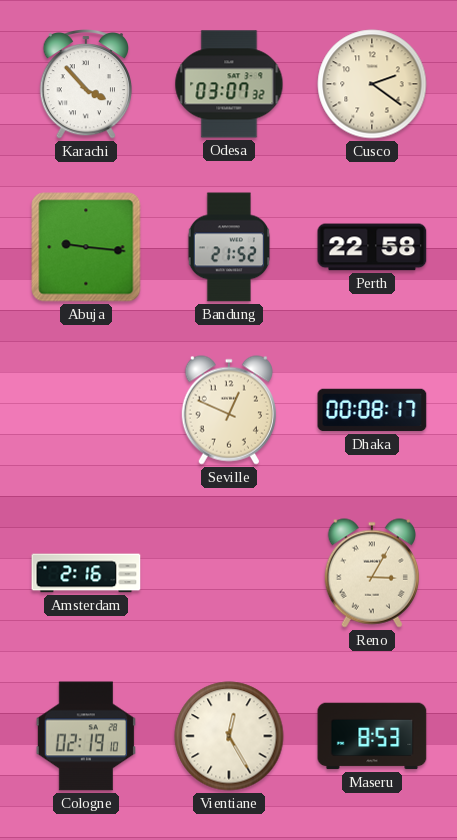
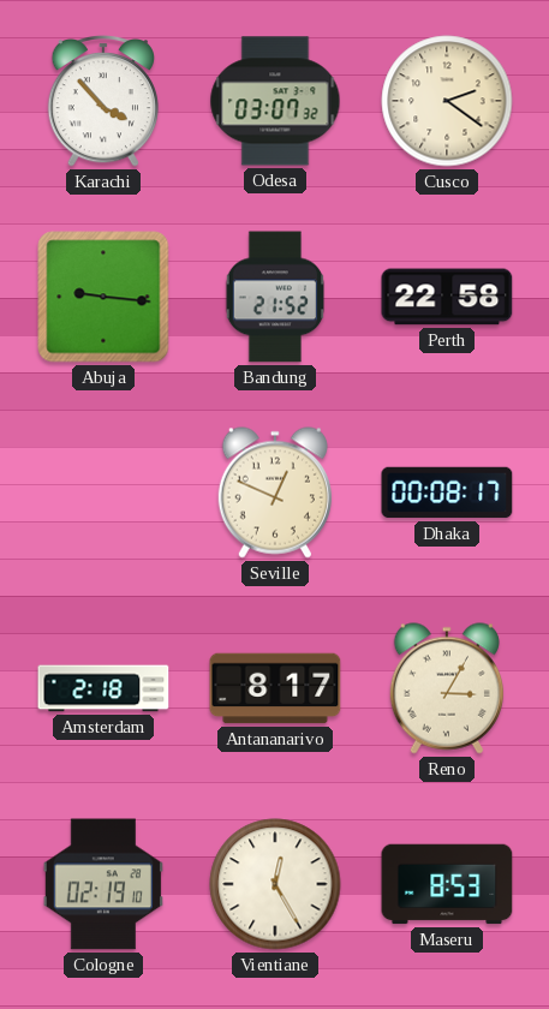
Amsterdam: 2:16 -> 2:18
Antananarivo: none -> 8:17
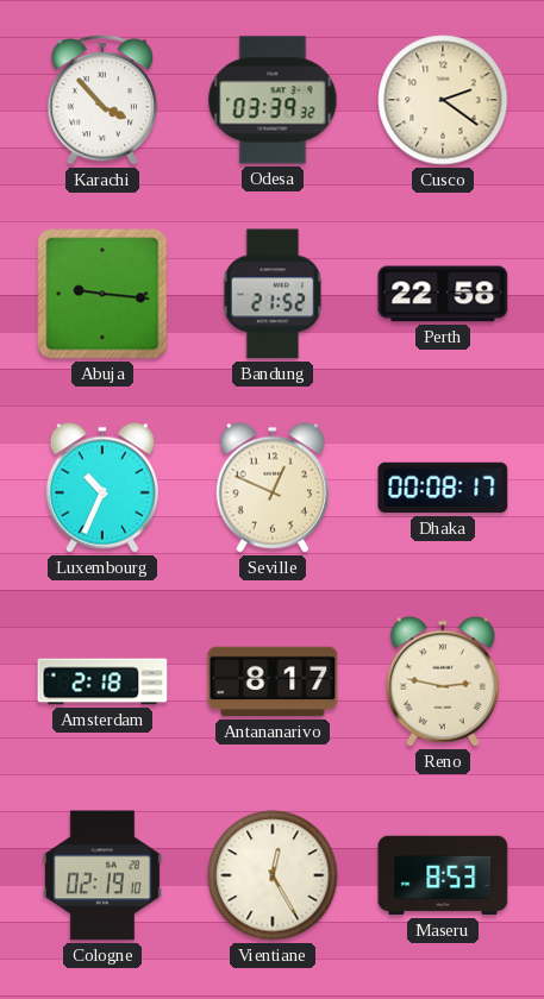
Odesa: 03:07 -> 03:39
Luxembourg: none -> 10:34
Reno: 3:05 -> 2:47
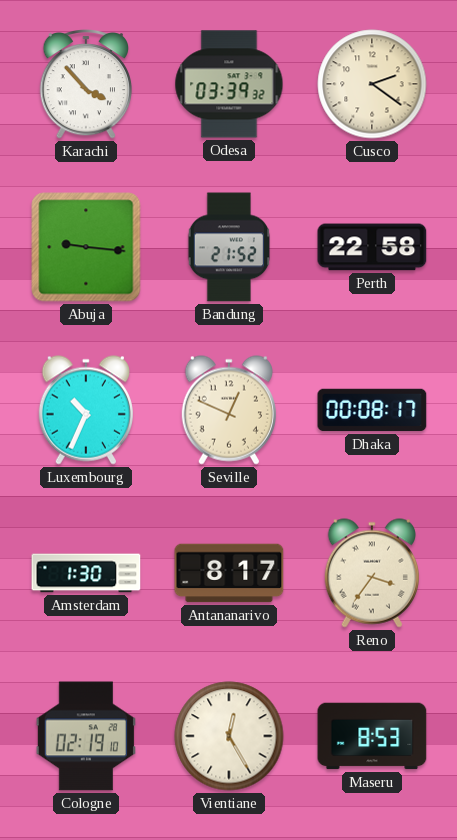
Amsterdam: 2:18 -> 1:30
Reno: 2:47 -> 3:36
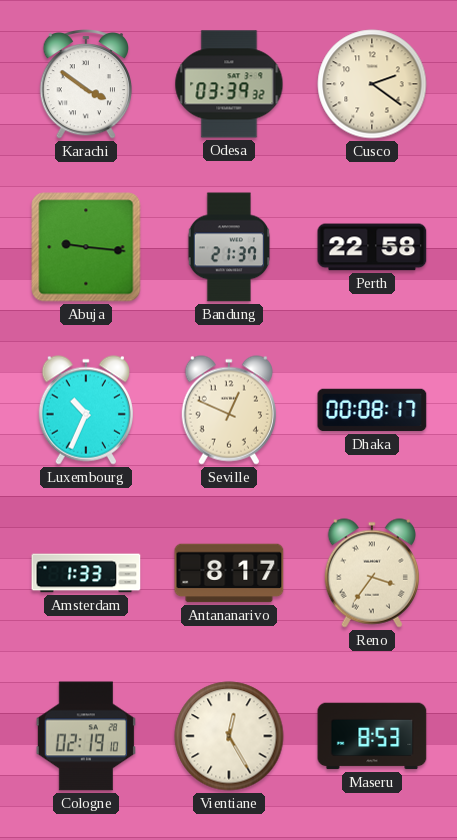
Karachi: 3:53 -> 3:51
Bandung: 21:52 -> 21:37
Amsterdam: 1:30 -> 1:33
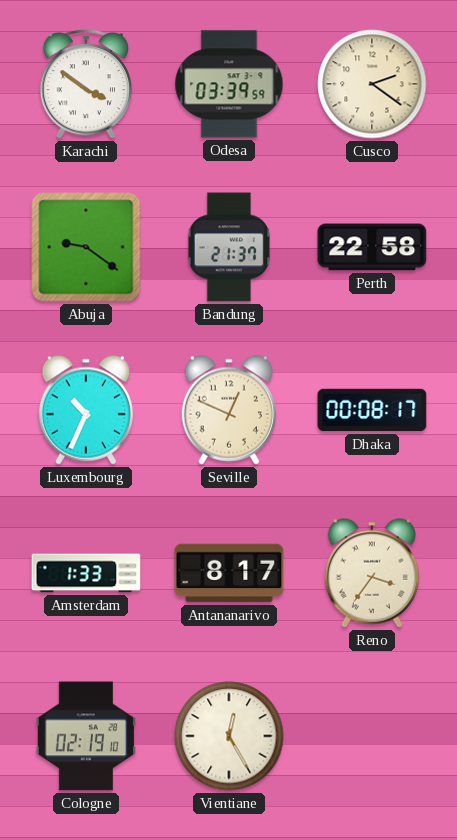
Odesa: 03:39:32 -> 03:39:59
Abuja: 9:16 -> 9:21
Maseru: 8:53 -> none
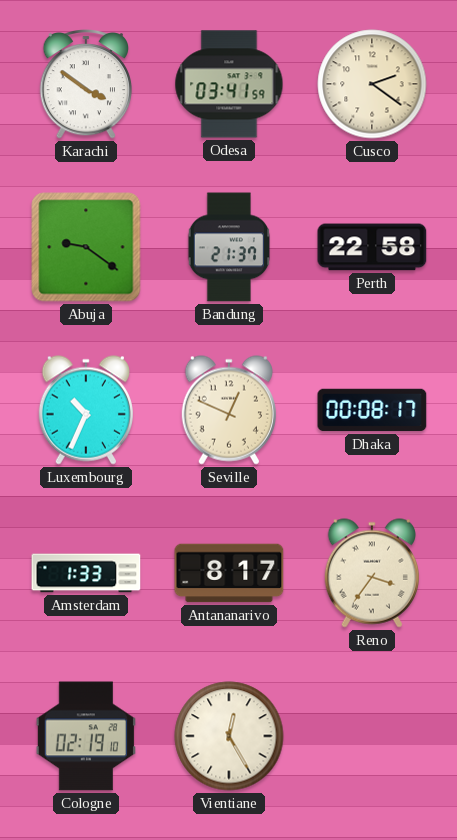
Odesa: 03:39 -> 03:41
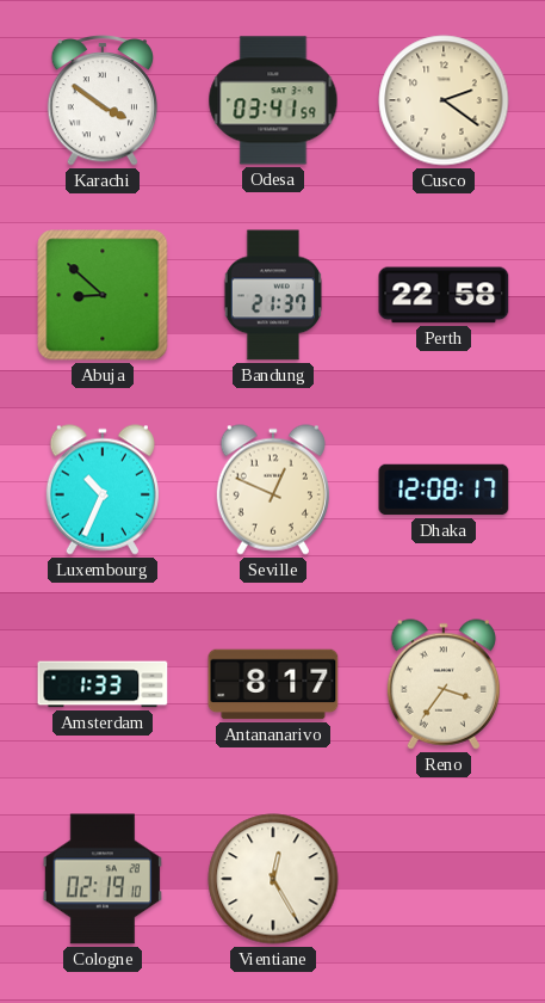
Abuja: 9:21 -> 8:52
Dhaka: 00:08 -> 12:08
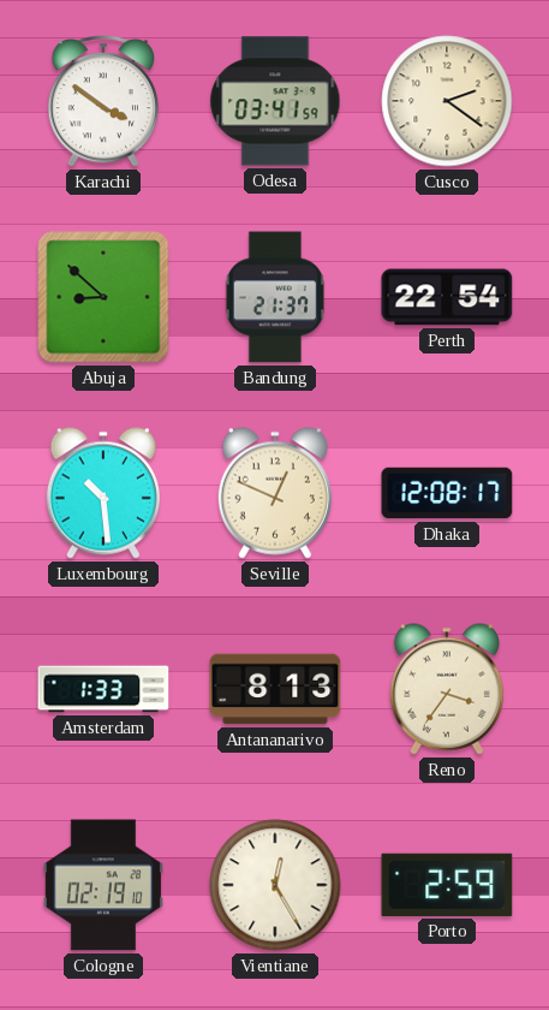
Perth: 22:58 -> 22:54
Luxembourg: 10:34 -> 10:29
Antananarivo: 8:17 -> 8:13
Porto: none -> 2:59
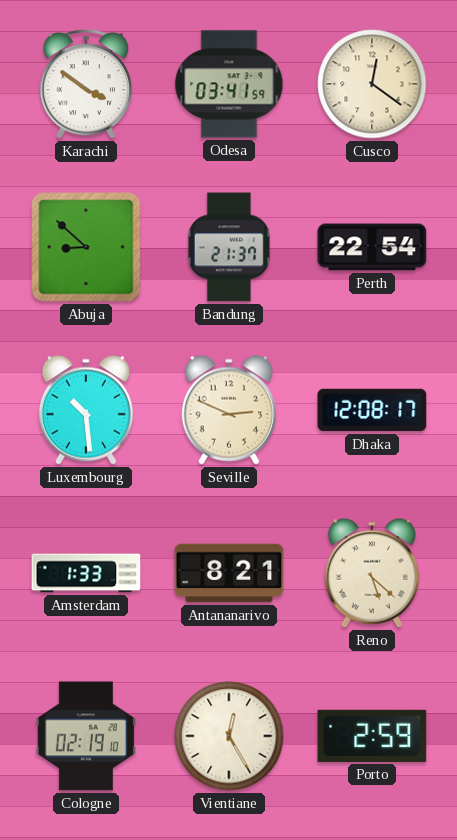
Cusco: 2:21 -> 12:21
Seville: 12:49 -> 2:49
Antananarivo: 8:13 -> 8:21
Reno: 3:36 -> 5:22
